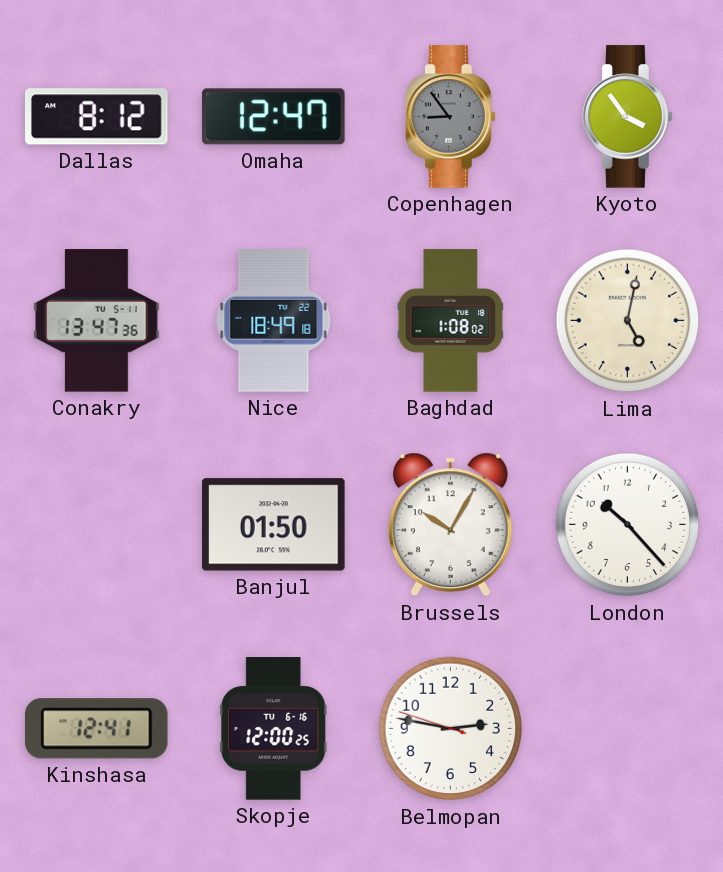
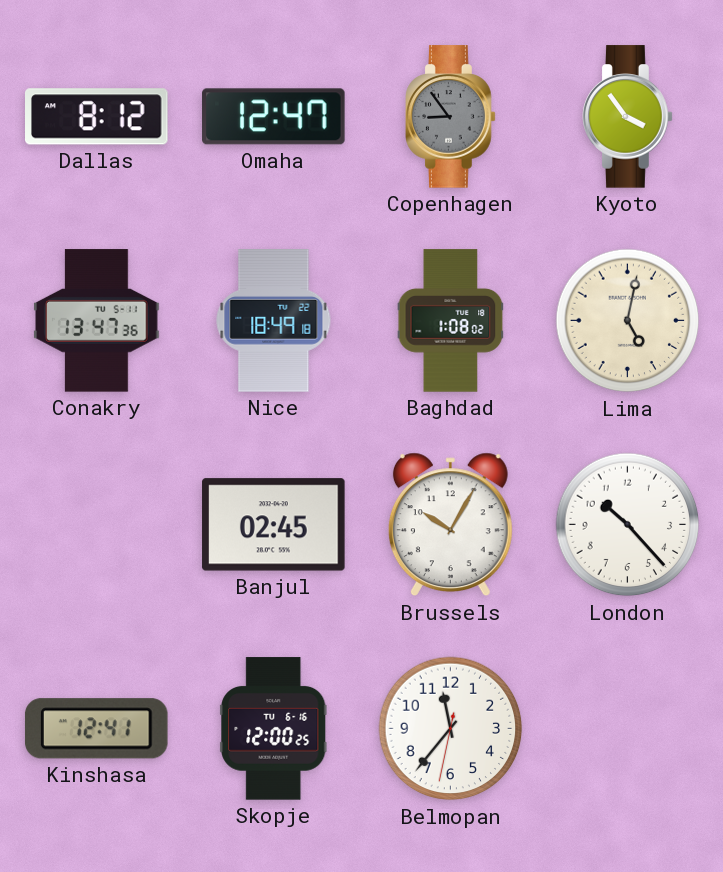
Banjul: 01:50 -> 02:45
Belmopan: 2:46 -> 11:36
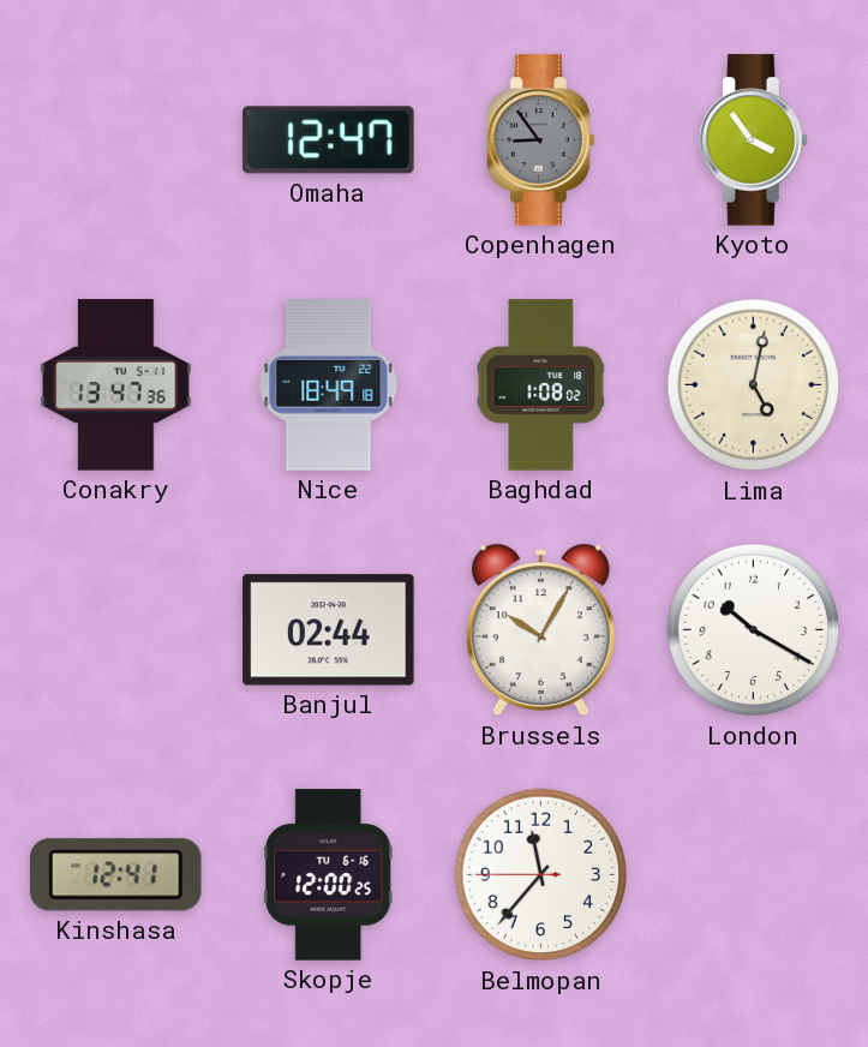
Dallas: 8:12 -> none
Banjul: 02:45 -> 02:44
London: 10:23 -> 10:20
Belmopan: 11:36:32 -> 11:36:45
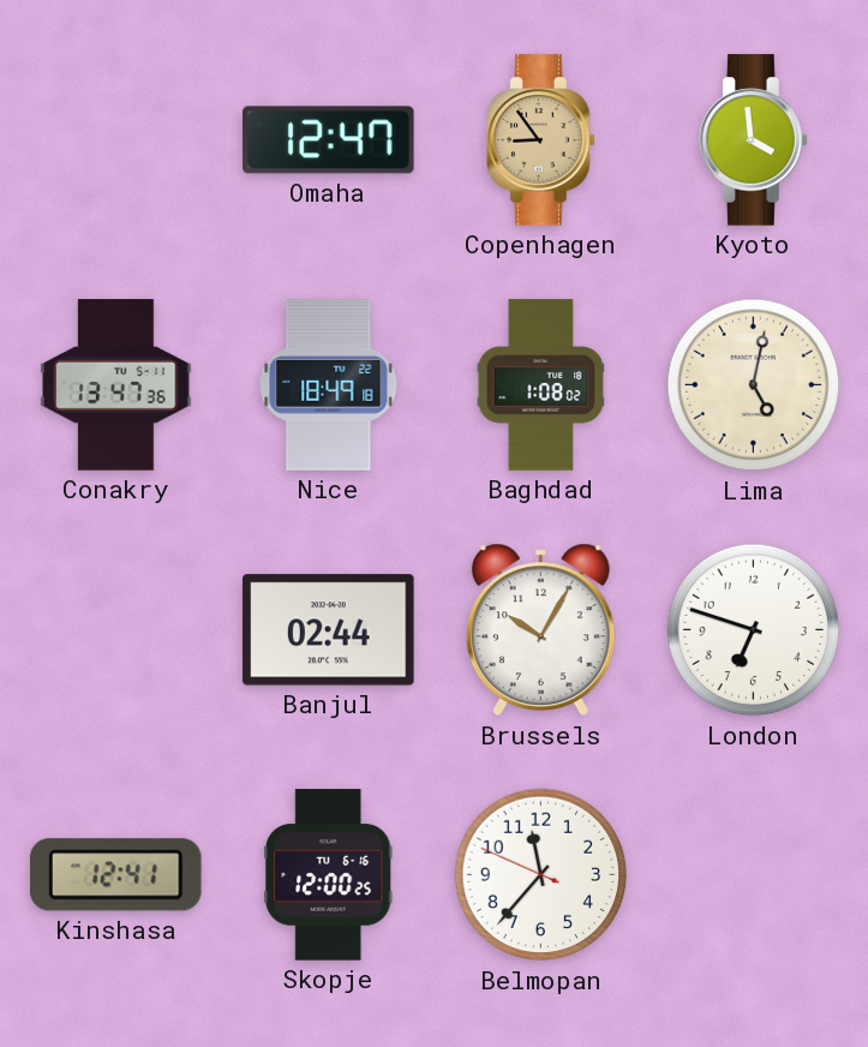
Copenhagen dial: grey -> champagne
Kyoto: 3:54 -> 3:59
London: 10:20 -> 6:48
Belmopan: 11:36:45 -> 11:36:49
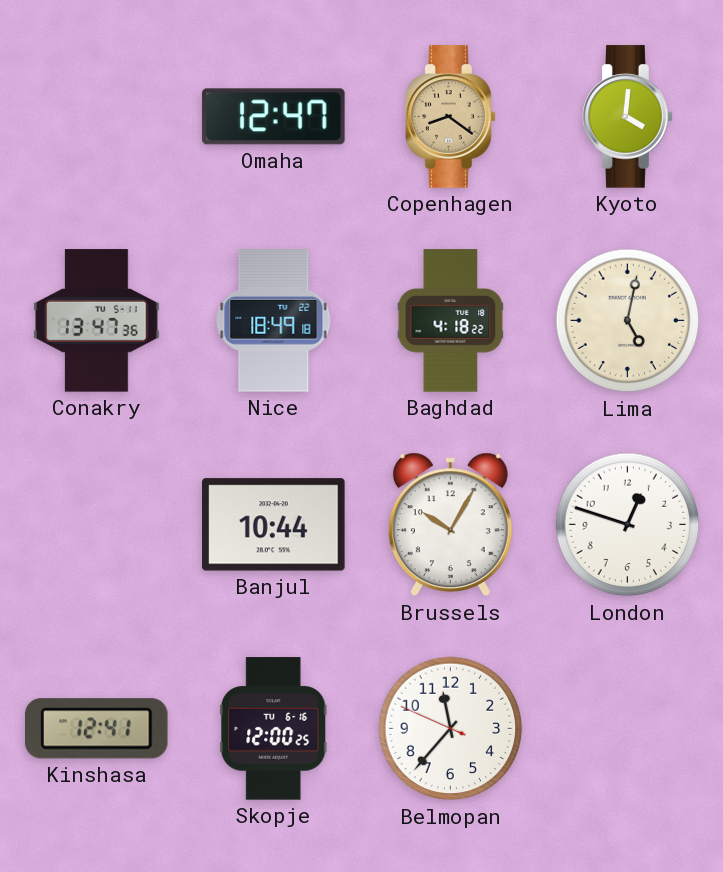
Copenhagen: 8:54 -> 8:21
Kyoto: 3:59 -> 4:01
Baghdad: 1:08 -> 4:18
Banjul: 02:44 -> 10:44
London: 6:48 -> 12:48
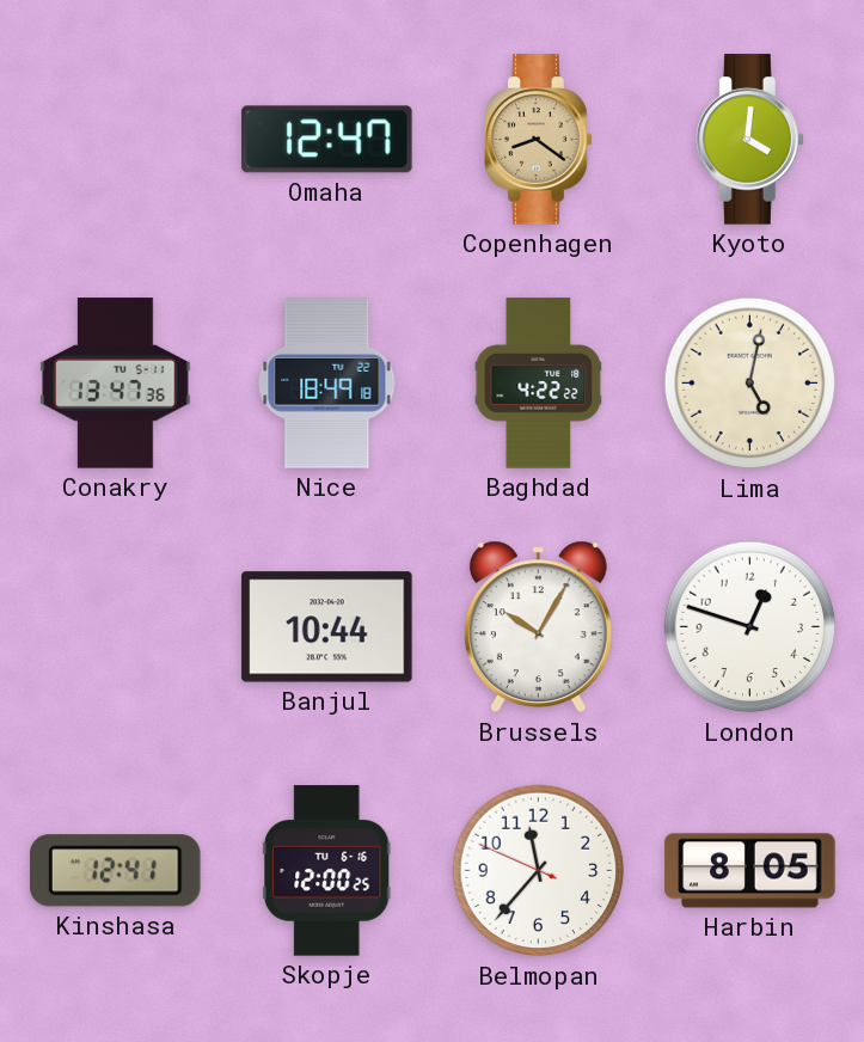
Baghdad: 4:18 -> 4:22
Harbin: none -> 8:05
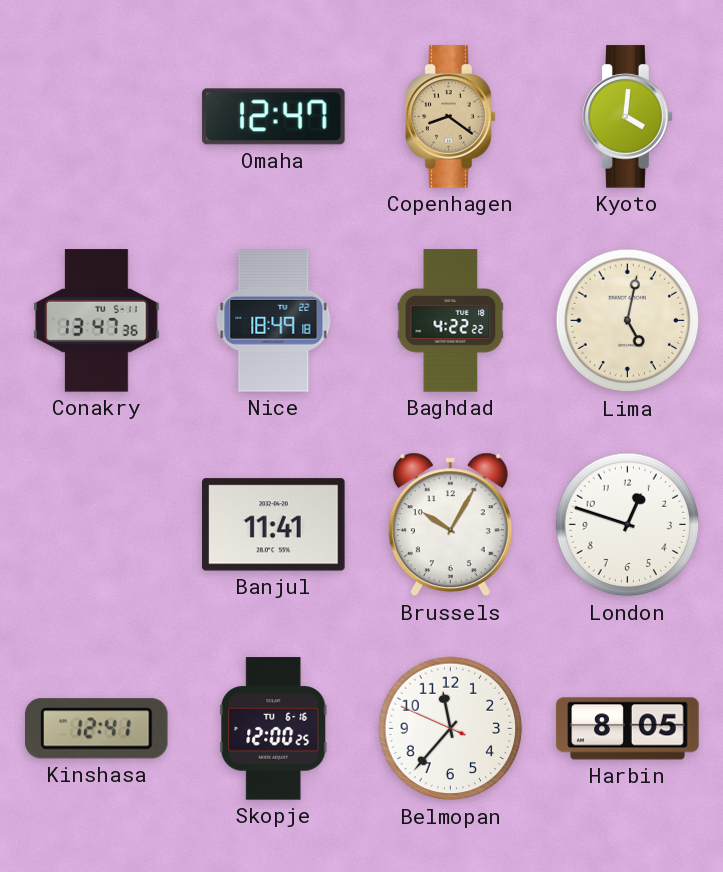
Banjul: 10:44 -> 11:41
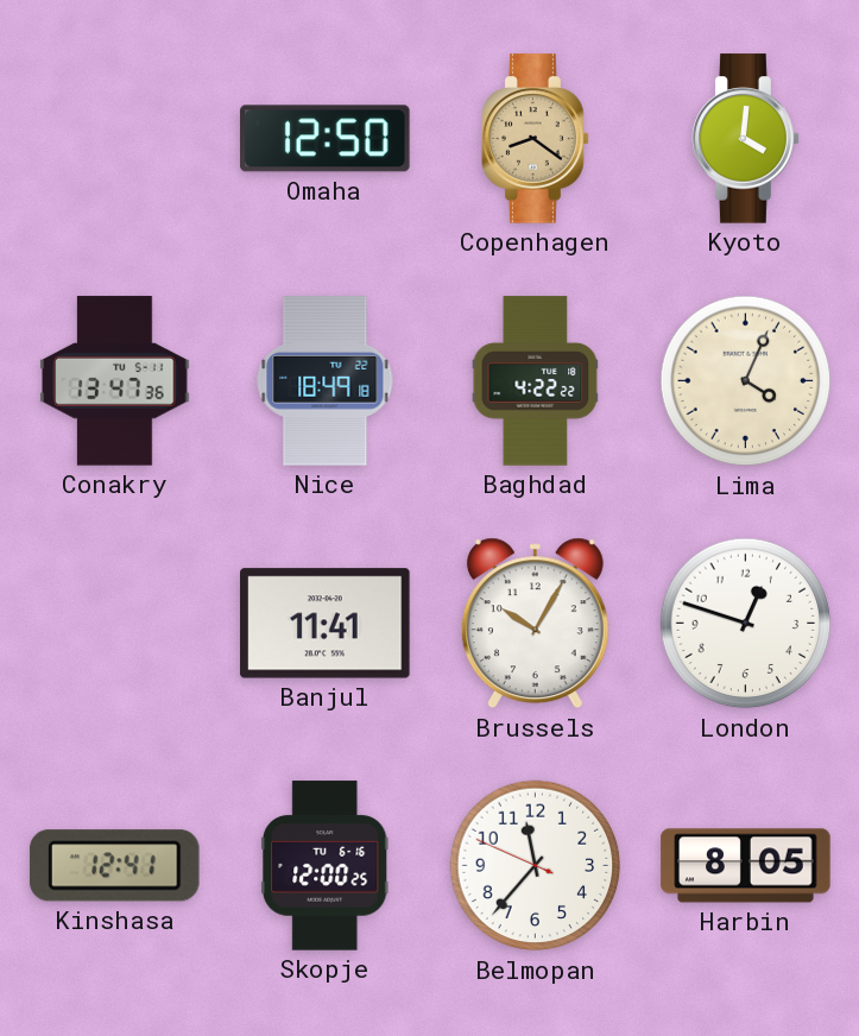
Omaha: 12:47 -> 12:50
Lima: 5:02 -> 4:04
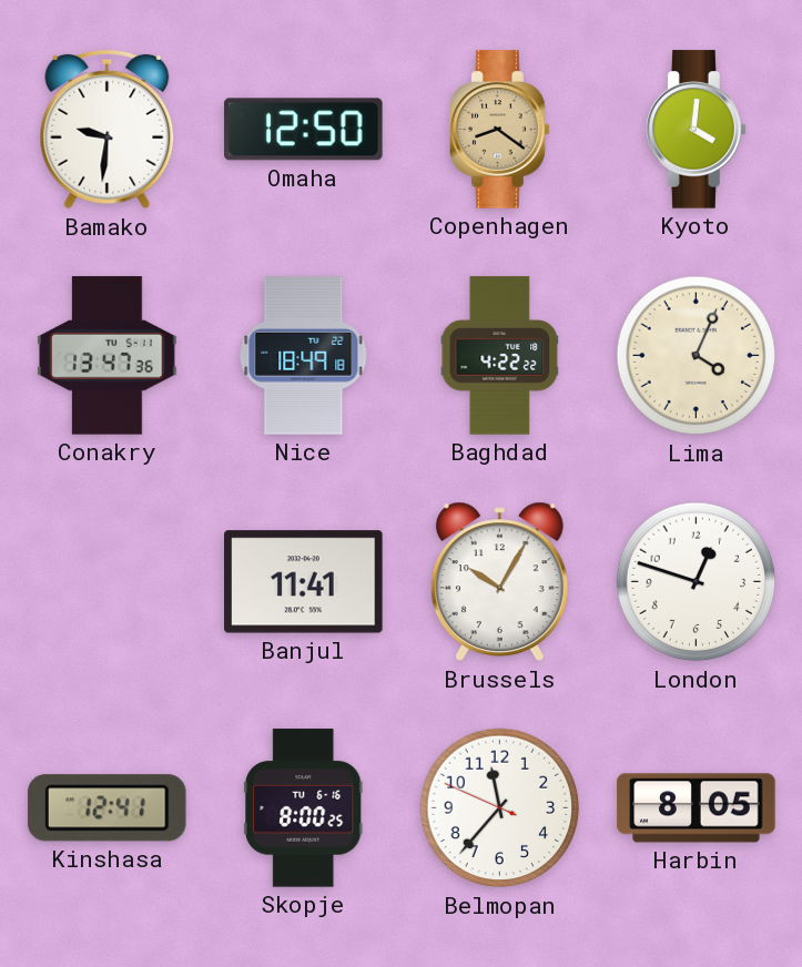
Bamako: none -> 9:31
Skopje: 12:00 -> 8:00
